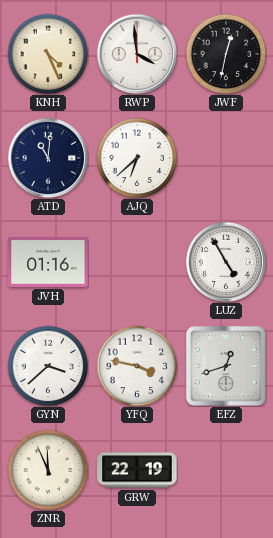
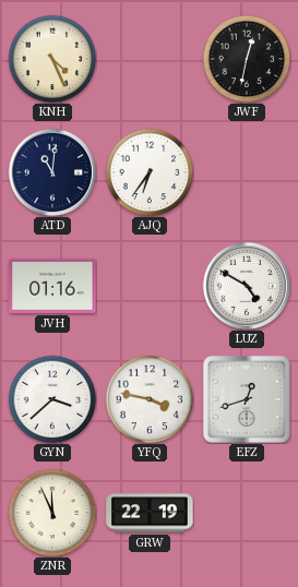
RWP: 3:59 -> none
AJQ: 6:38 -> 6:36
LUZ: 4:55 -> 4:50
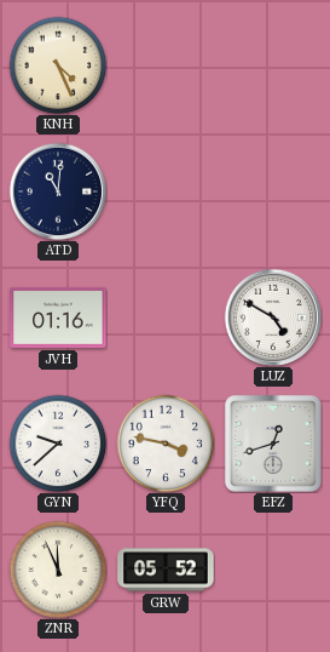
JWF: 12:32 -> none
AJQ: 6:36 -> none
GYN: 3:38 -> 9:38
GRW: 22:19 -> 05:52
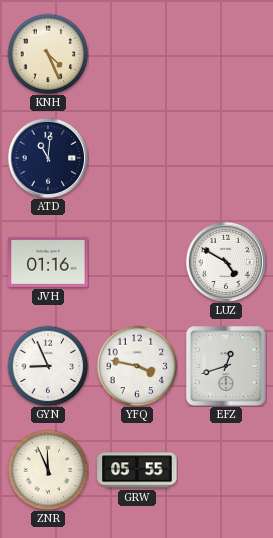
GYN: 9:38 -> 8:56
GRW: 05:52 -> 05:55
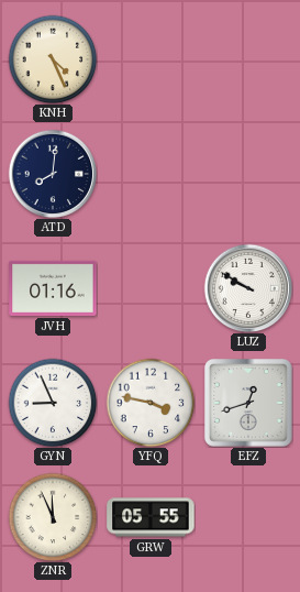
ATD: 11:01 -> 8:01
LUZ: 4:50 -> 9:50
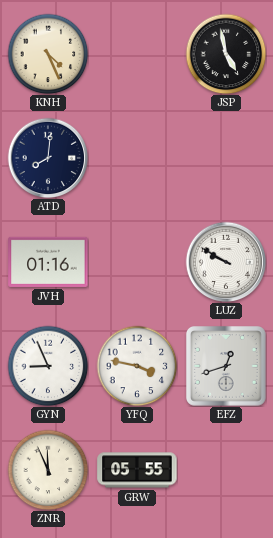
JSP: none -> 4:58
